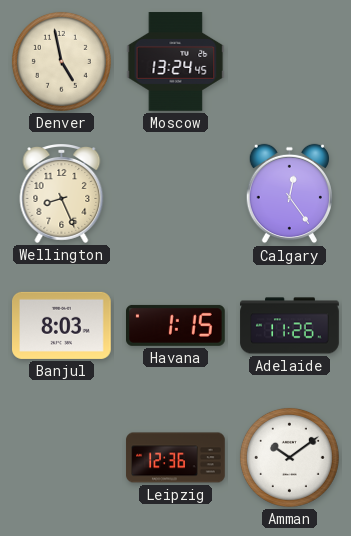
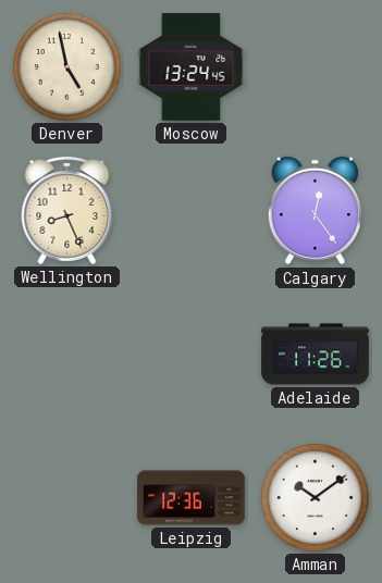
Banjul: 8:03 -> none
Havana: 1:15 -> none
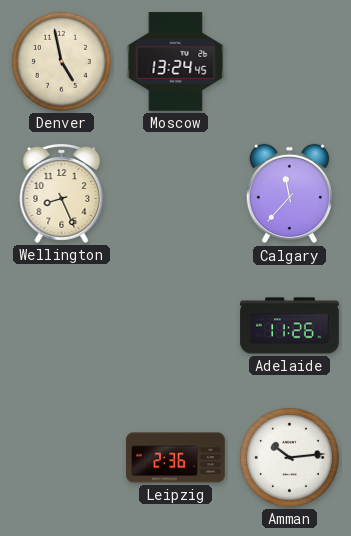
Calgary: 12:24 -> 11:37
Leipzig: 12:36 -> 2:36
Amman: 10:09 -> 10:14
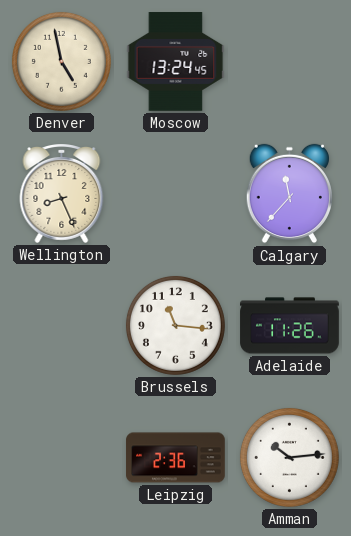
Brussels: none -> 11:16
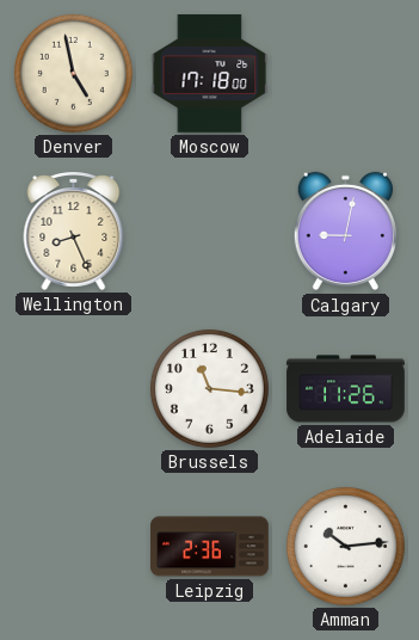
Moscow: 13:24 -> 17:18
Calgary: 11:37 -> 9:02
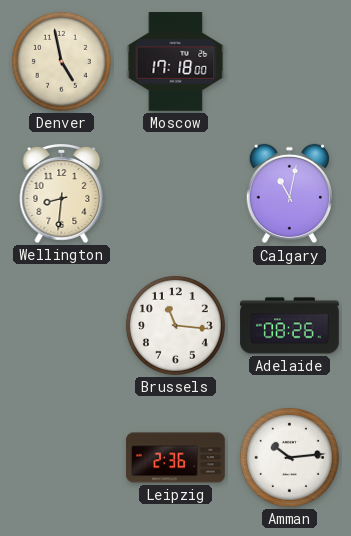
Wellington: 8:26 -> 8:31
Calgary: 9:02 -> 11:02
Adelaide: 11:26 -> 08:26
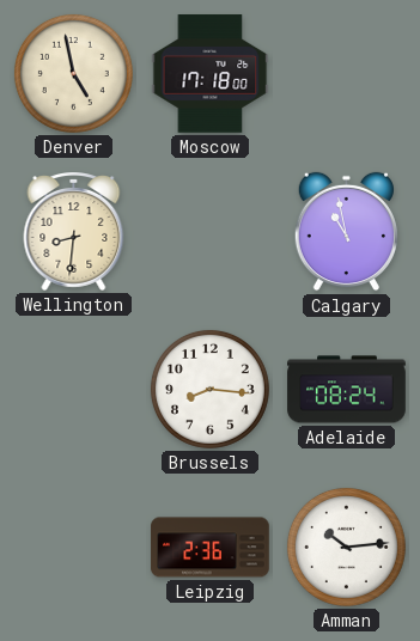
Calgary: 11:02 -> 10:58
Brussels: 11:16 -> 8:16
Adelaide: 08:26 -> 08:24
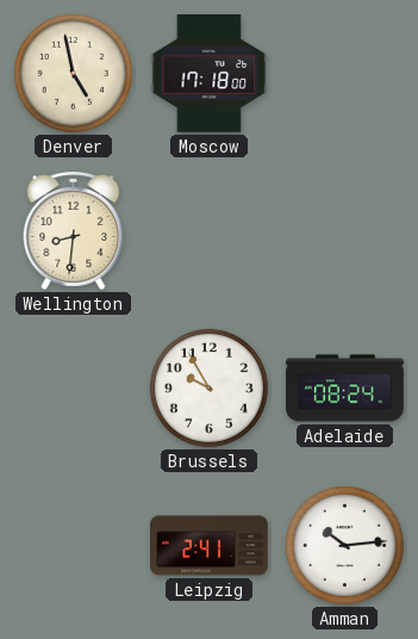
Calgary: 10:58 -> none
Brussels: 8:16 -> 9:55
Leipzig: 2:36 -> 2:41
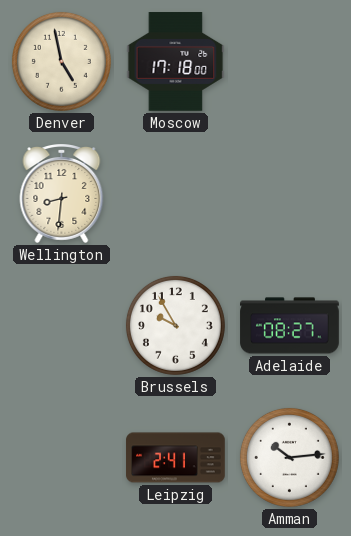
Adelaide: 08:24 -> 08:27
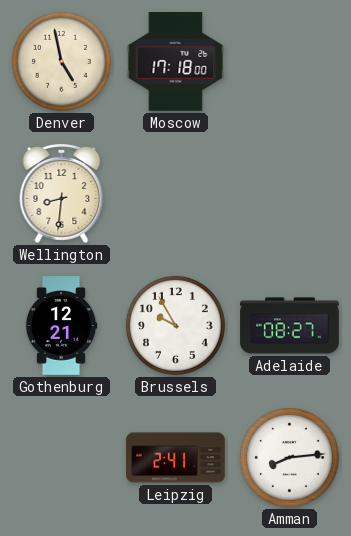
Gothenburg: none -> 12:21
Amman: 10:14 -> 8:14
